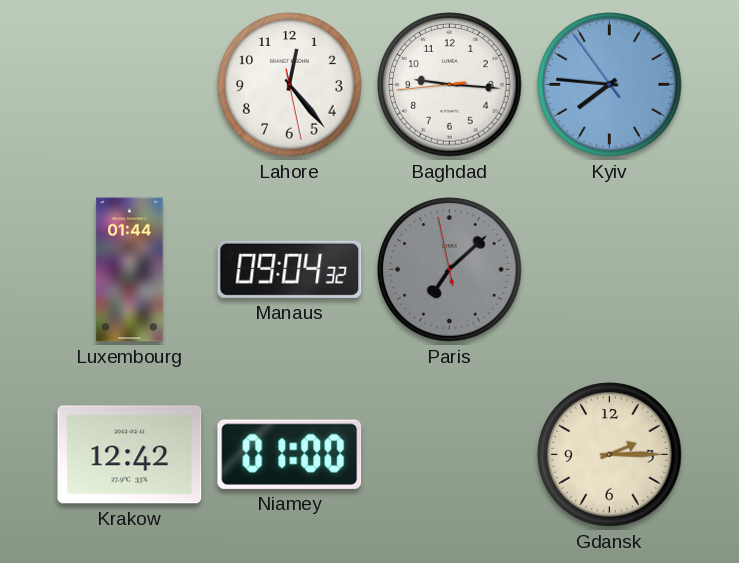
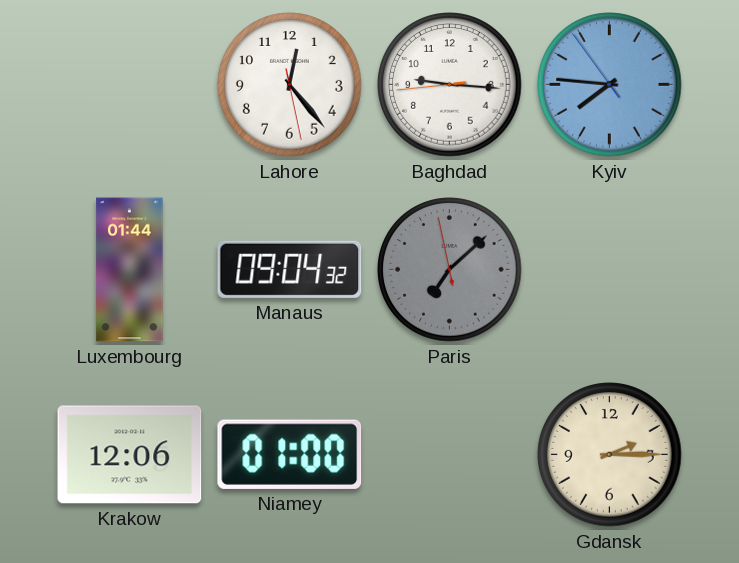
Krakow: 12:42 -> 12:06
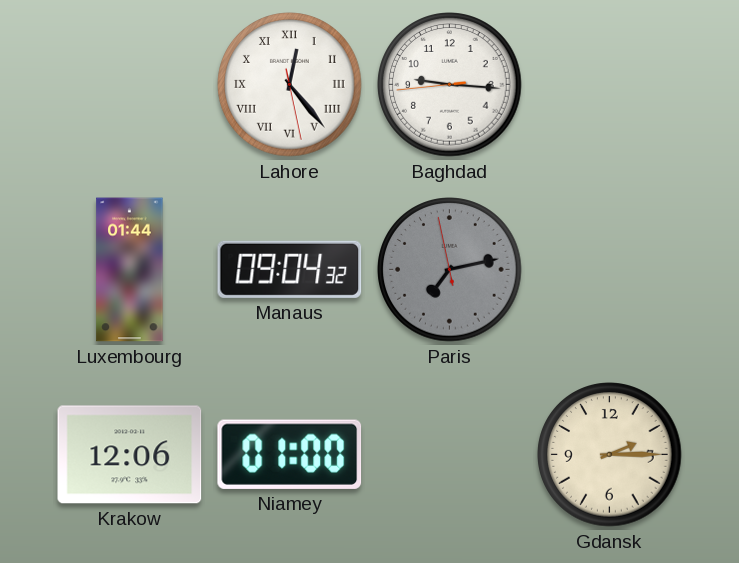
Lahore numerals: Arabic -> Roman
Kyiv: 7:45 -> none
Paris: 7:07 -> 7:12
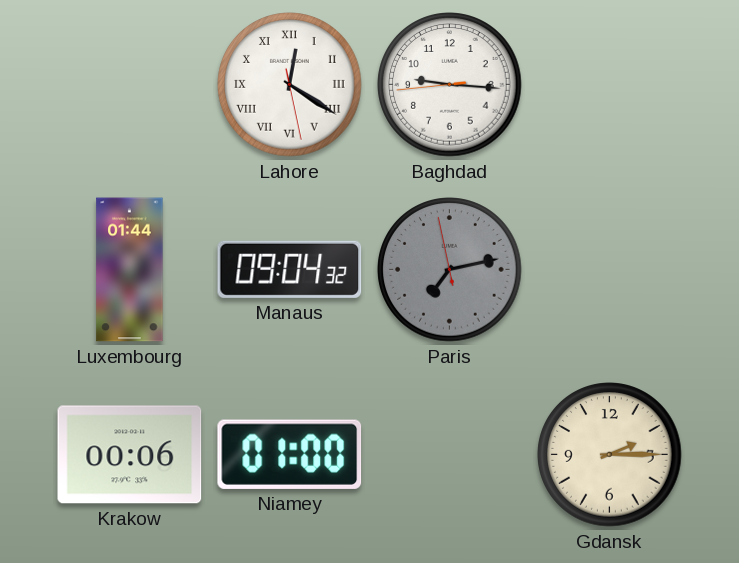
Lahore: 12:23 -> 12:20
Krakow: 12:06 -> 00:06
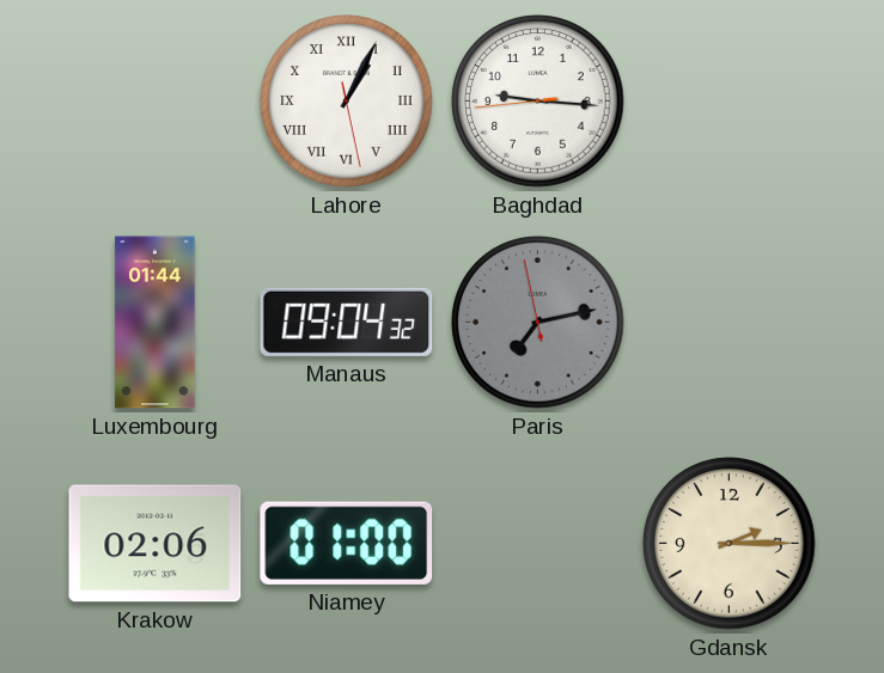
Lahore: 12:20 -> 1:04
Krakow: 00:06 -> 02:06
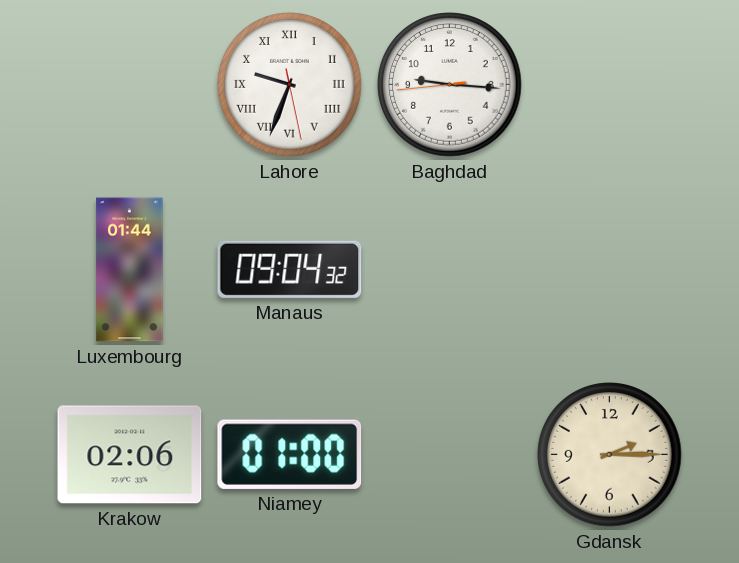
Lahore: 1:04 -> 9:33
Paris: 7:12 -> none
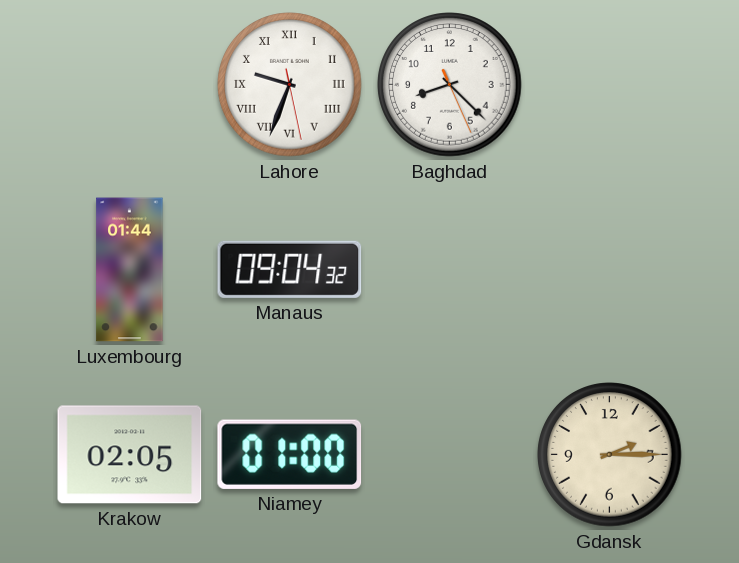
Baghdad: 9:15 -> 8:22
Krakow: 02:06 -> 02:05
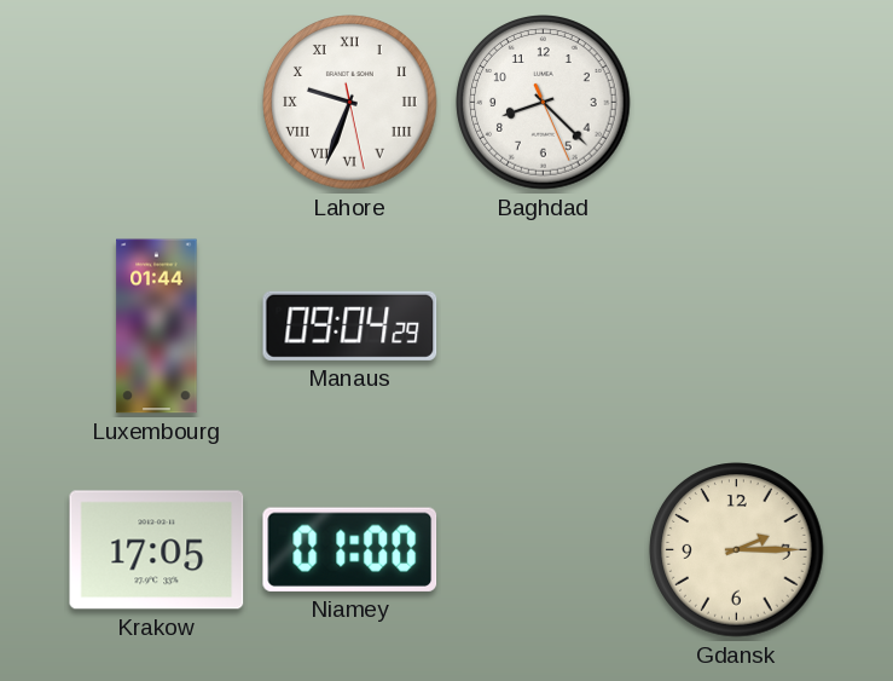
Manaus: 09:04:32 -> 09:04:29
Krakow: 02:05 -> 17:05
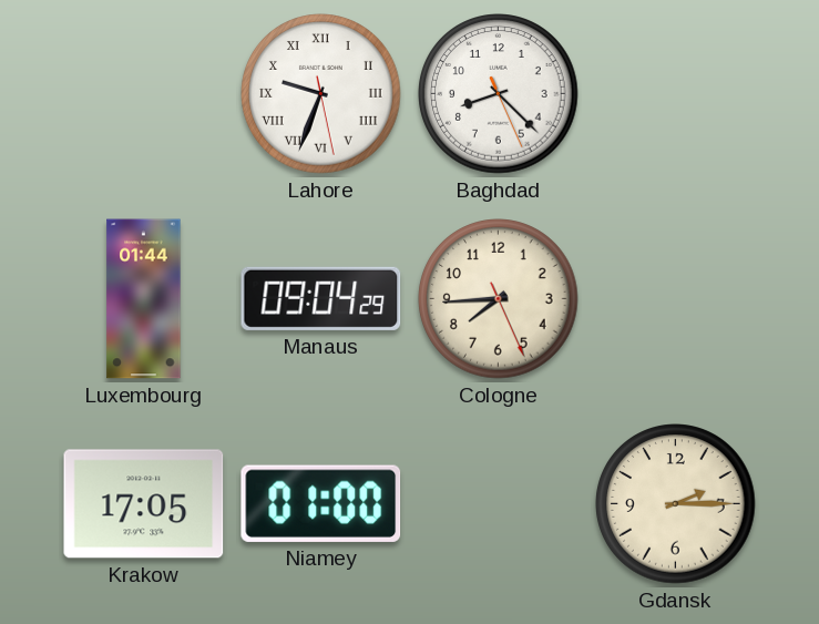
Cologne: none -> 7:44
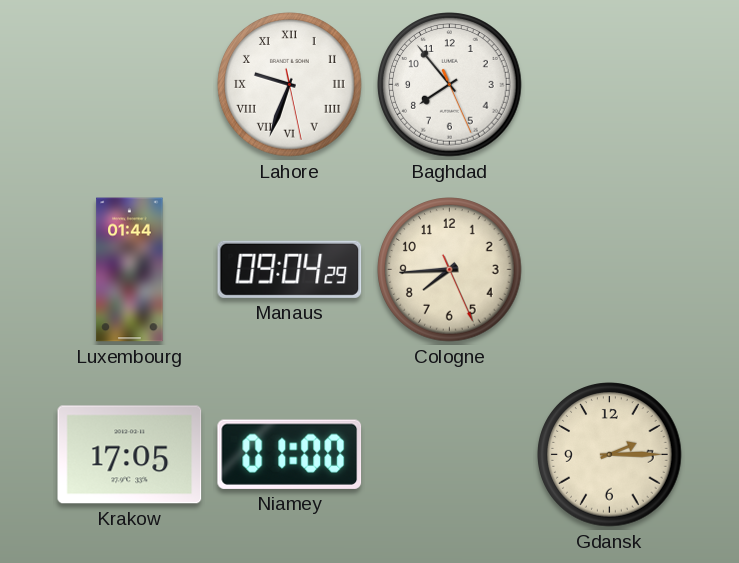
Baghdad: 8:22 -> 7:53
